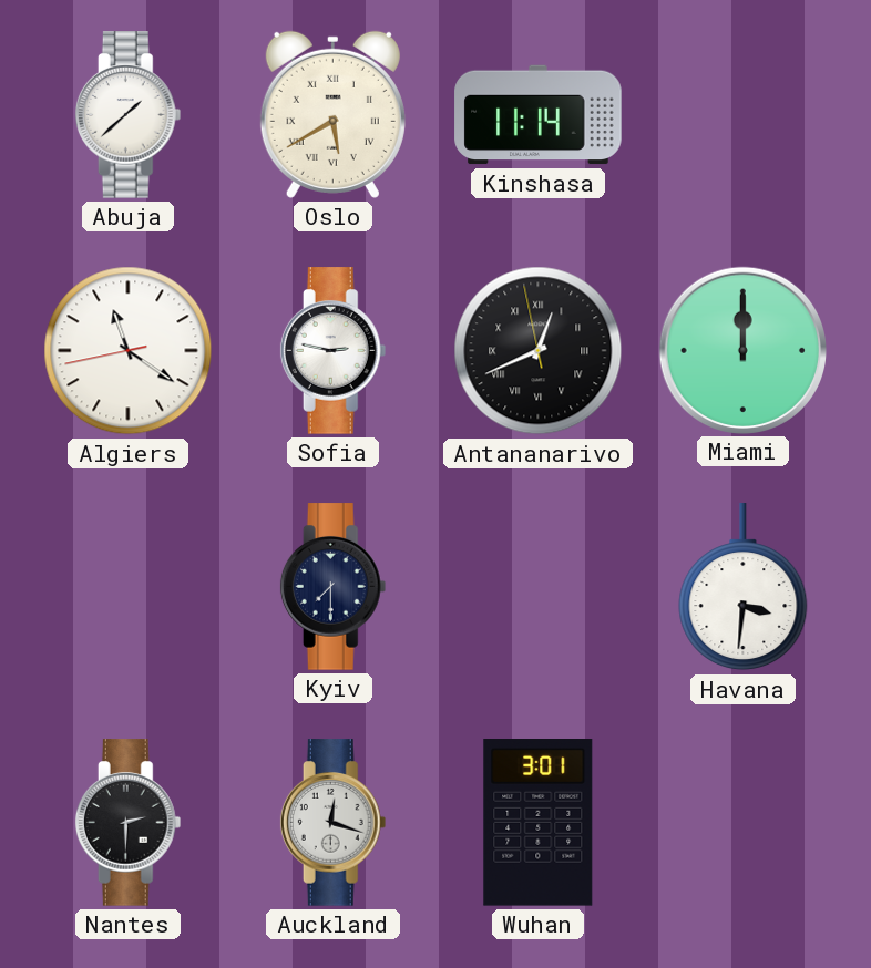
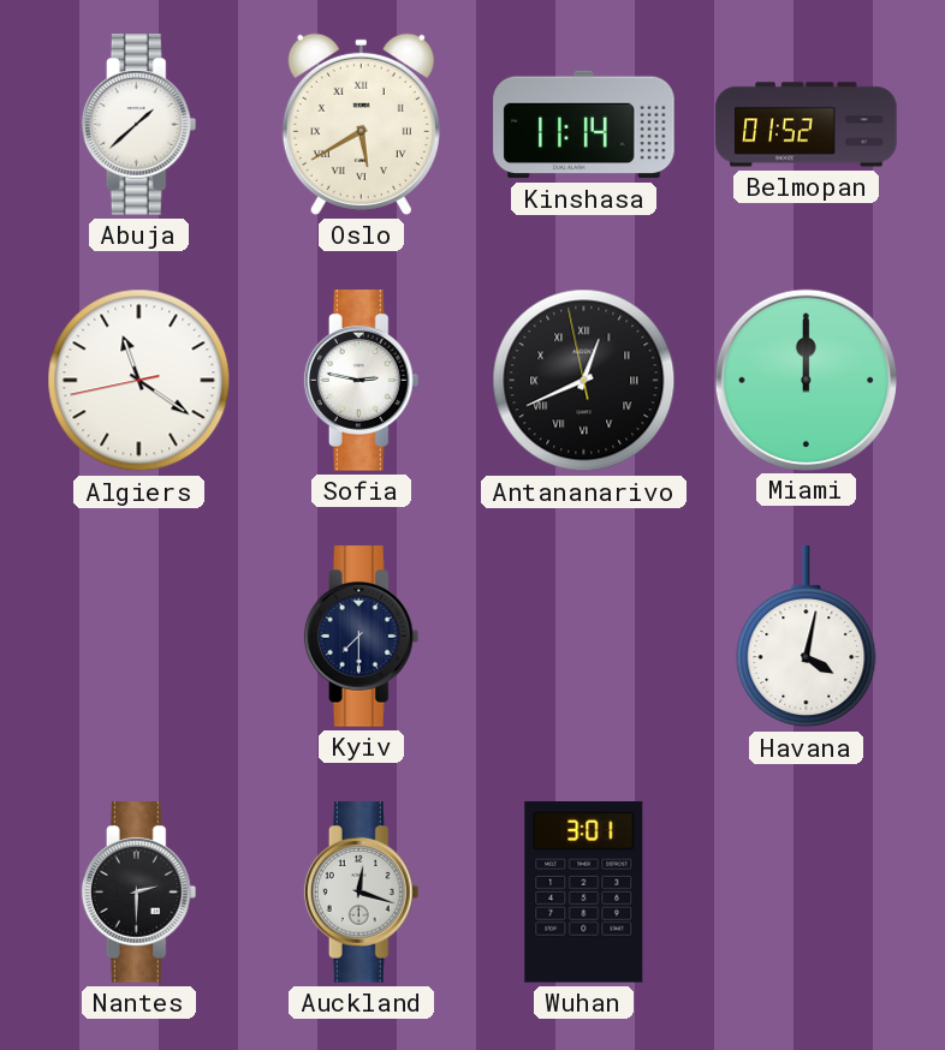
Belmopan: none -> 01:52
Havana: 3:31 -> 4:02
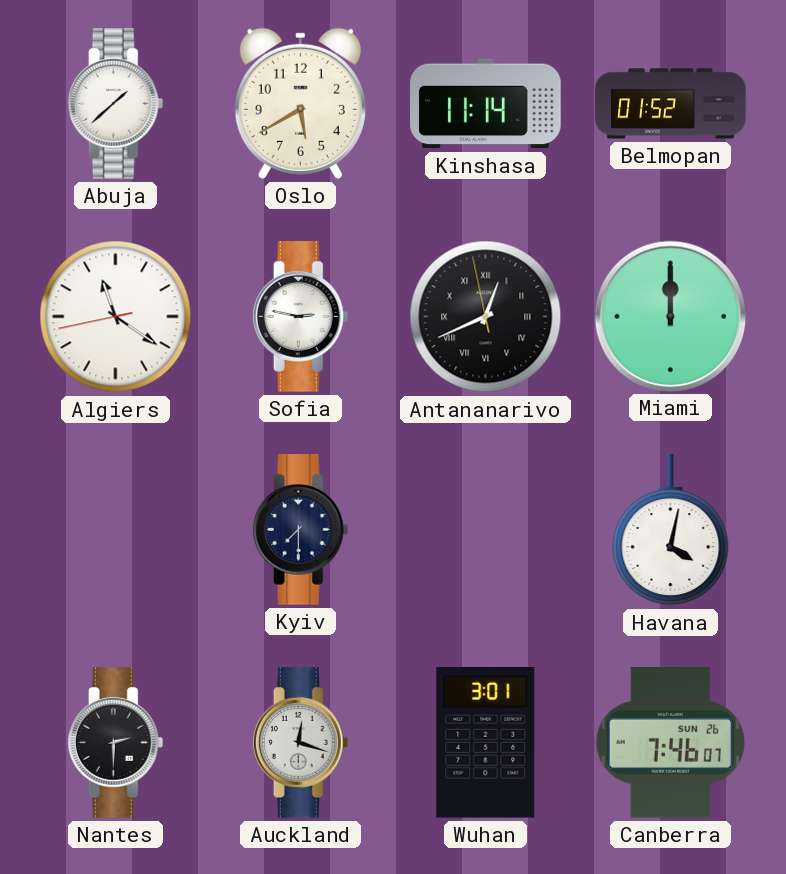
Oslo numerals: Roman -> Arabic
Canberra: none -> 7:46
